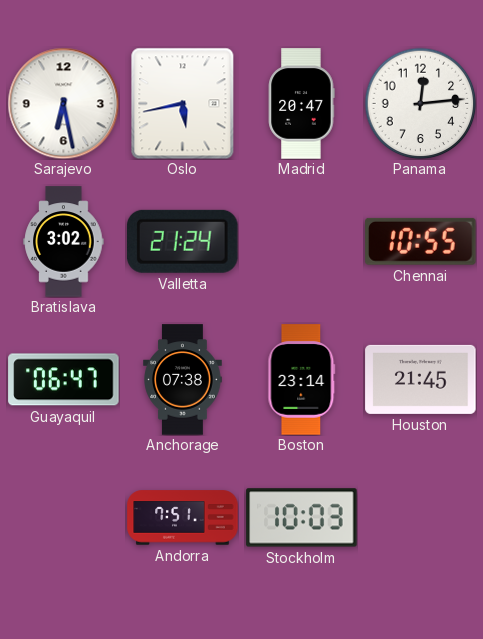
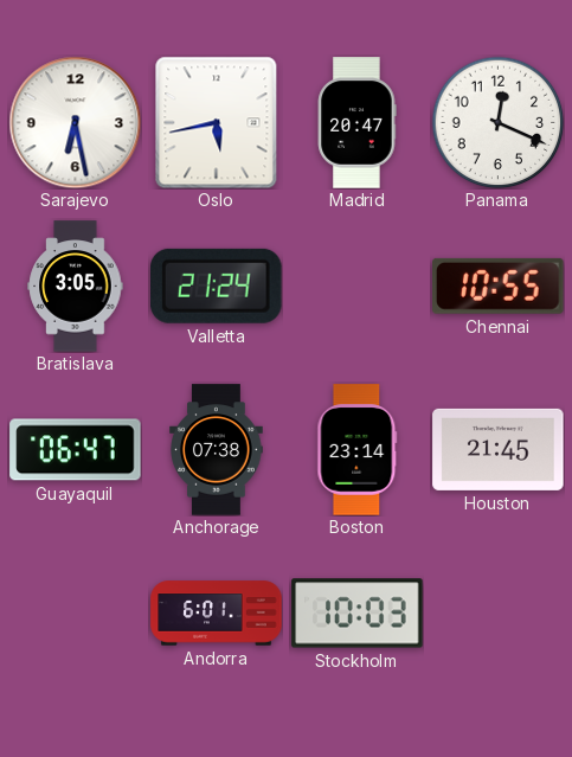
Panama: 12:14 -> 12:19
Bratislava: 3:02 -> 3:05
Andorra: 7:51 -> 6:01
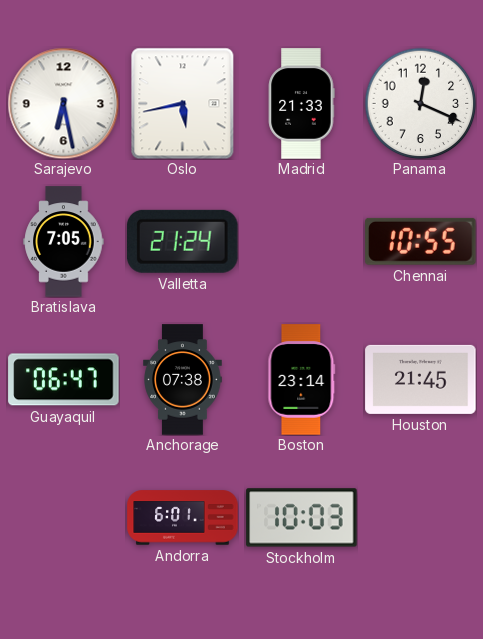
Madrid: 20:47 -> 21:33
Bratislava: 3:05 -> 7:05
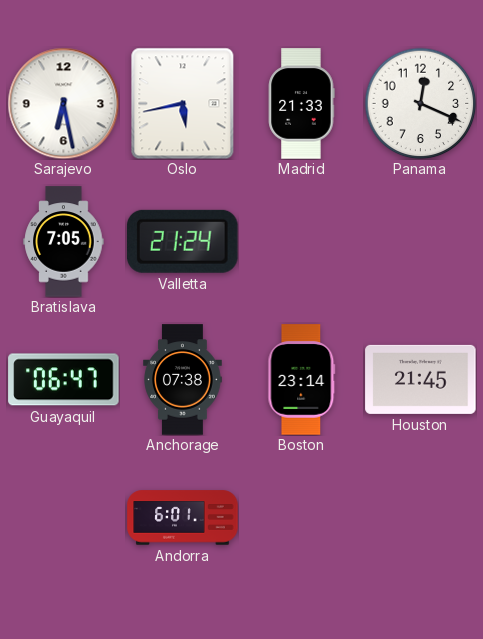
Chennai: 10:55 -> none
Stockholm: 10:03 -> none
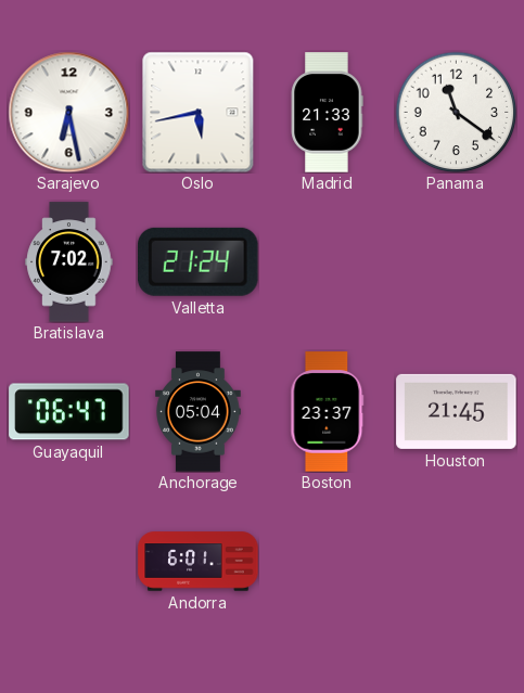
Panama: 12:19 -> 11:21
Bratislava: 7:05 -> 7:02
Anchorage: 07:38 -> 05:04
Boston: 23:14 -> 23:37
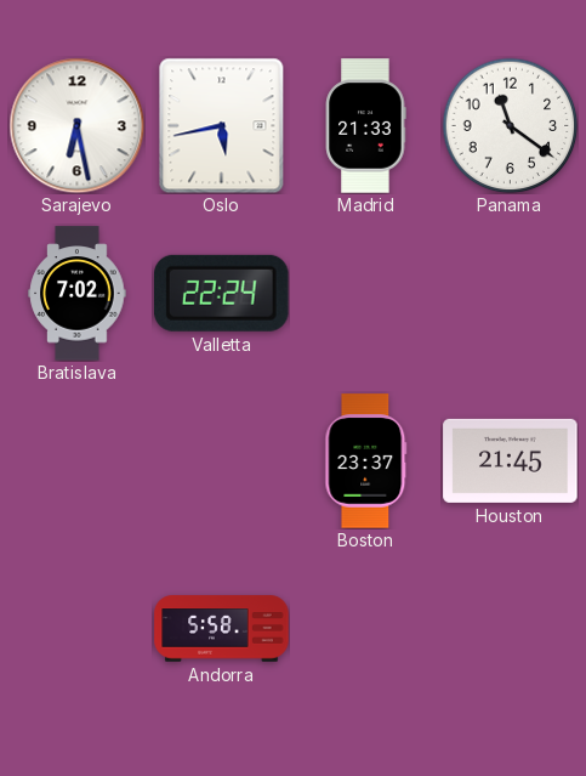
Valletta: 21:24 -> 22:24
Guayaquil: 06:47 -> none
Anchorage: 05:04 -> none
Andorra: 6:01 -> 5:58
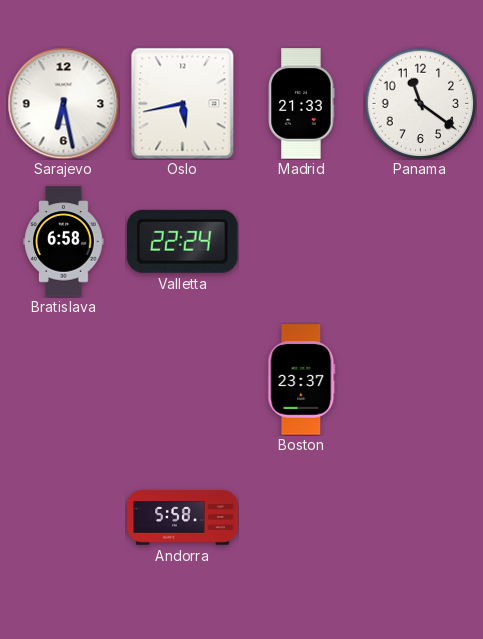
Bratislava: 7:02 -> 6:58
Houston: 21:45 -> none
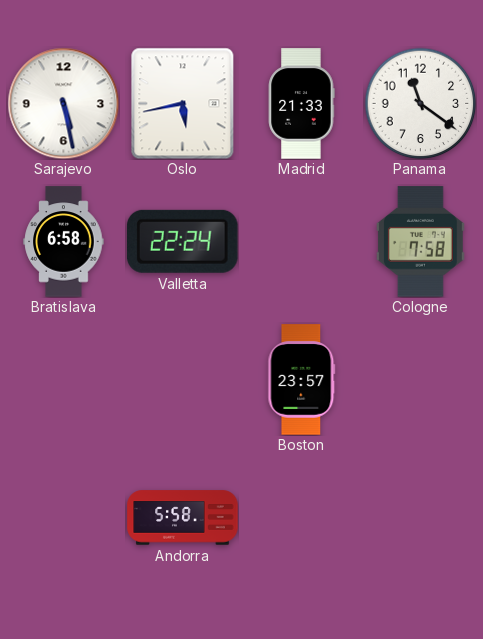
Sarajevo: 6:28 -> 5:28
Cologne: none -> 7:58
Boston: 23:37 -> 23:57
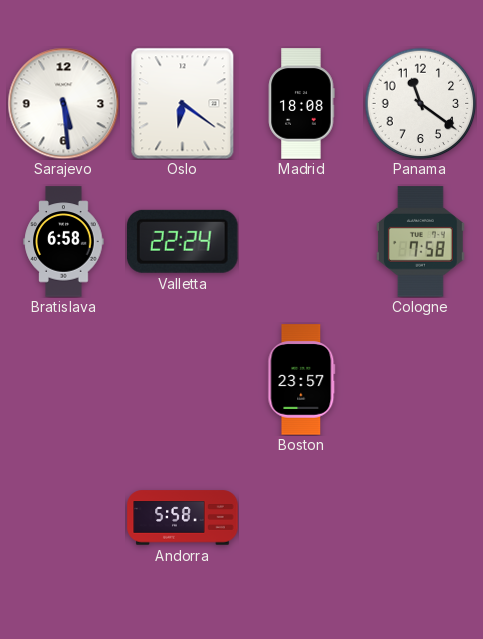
Sarajevo: 5:28 -> 5:29
Oslo: 5:43 -> 6:21
Madrid: 21:33 -> 18:08
